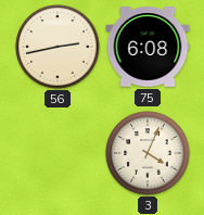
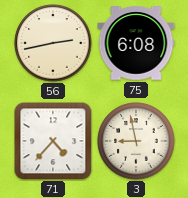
71: none -> 4:37
3: 4:04 -> 8:58
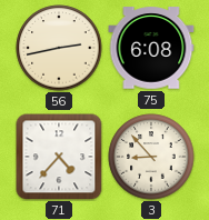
3: 8:58 -> 8:53
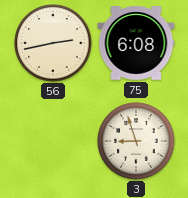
71: 4:37 -> none
3: 8:53 -> 8:57
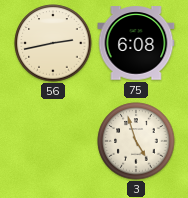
3: 8:57 -> 4:57
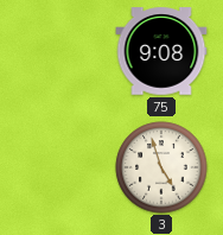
56: 2:43 -> none
75: 6:08 -> 9:08
